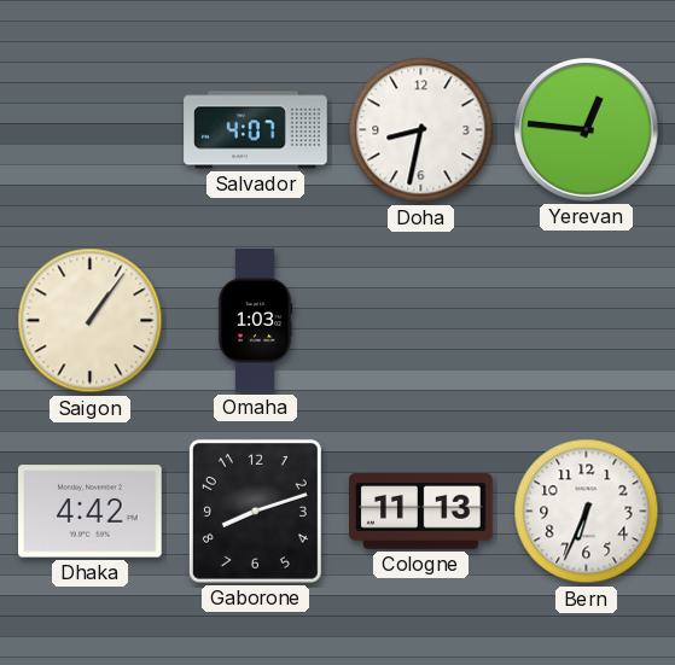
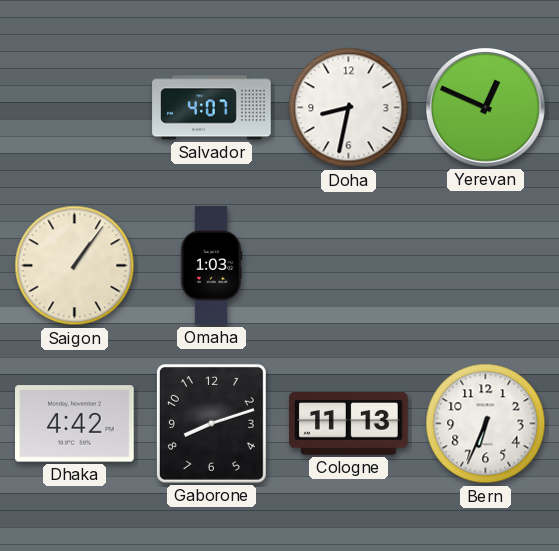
Yerevan: 12:46 -> 12:49
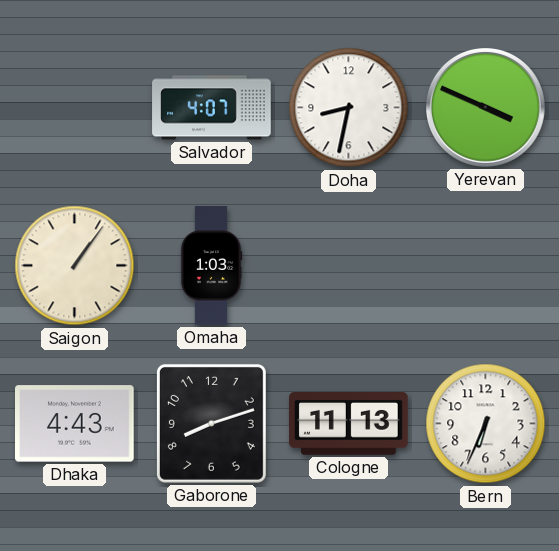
Yerevan: 12:49 -> 3:49
Dhaka: 4:42 -> 4:43
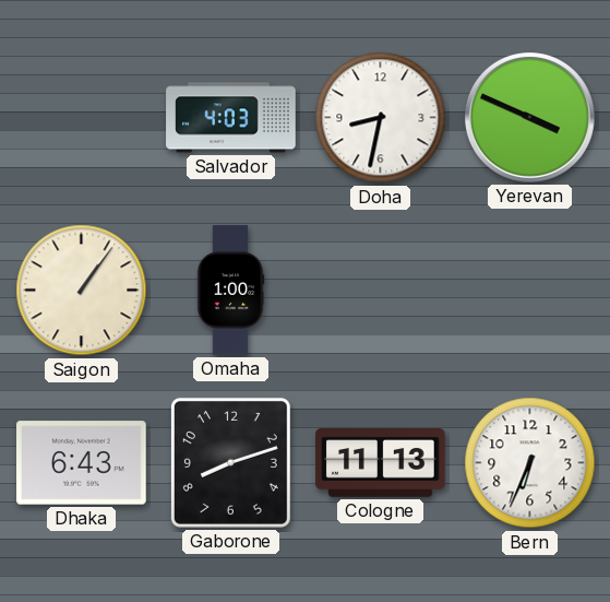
Salvador: 4:07 -> 4:03
Omaha: 1:03 -> 1:00
Dhaka: 4:43 -> 6:43
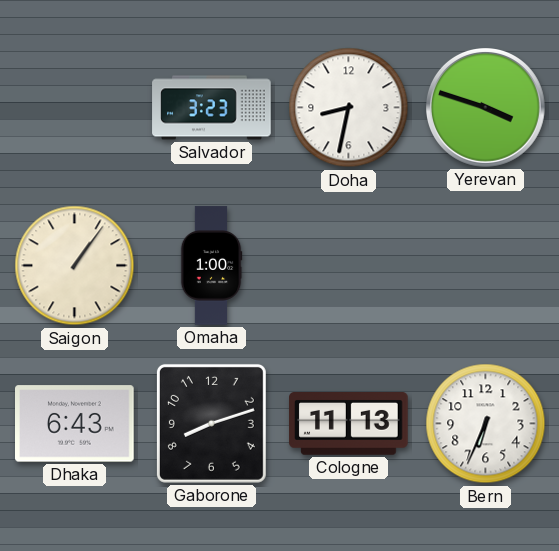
Salvador: 4:03 -> 3:23
Yerevan: 3:49 -> 3:48
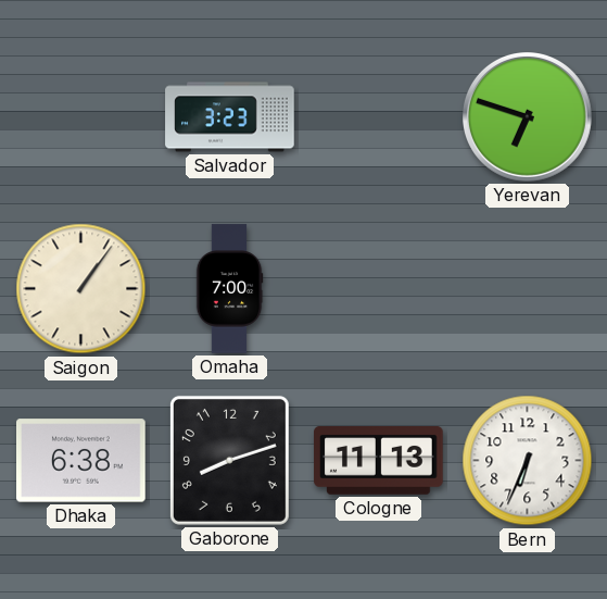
Doha: 8:32 -> none
Yerevan: 3:48 -> 6:48
Omaha: 1:00 -> 7:00
Dhaka: 6:43 -> 6:38
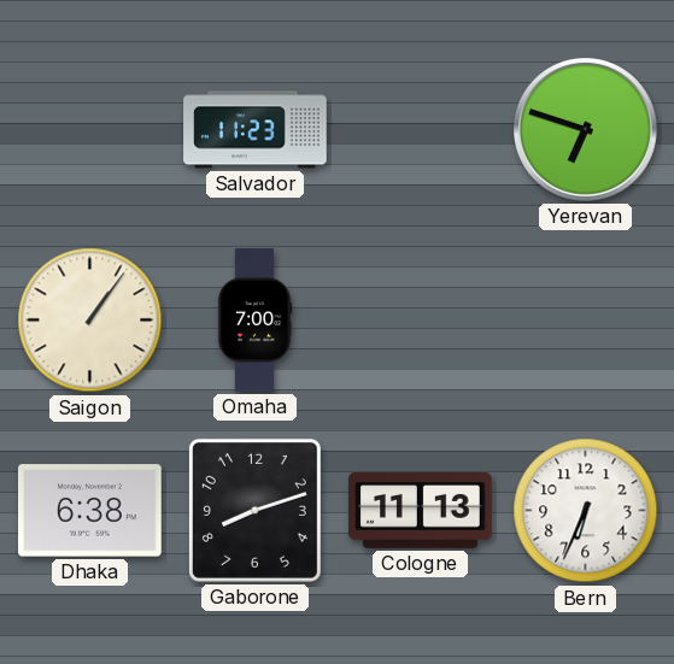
Salvador: 3:23 -> 11:23
